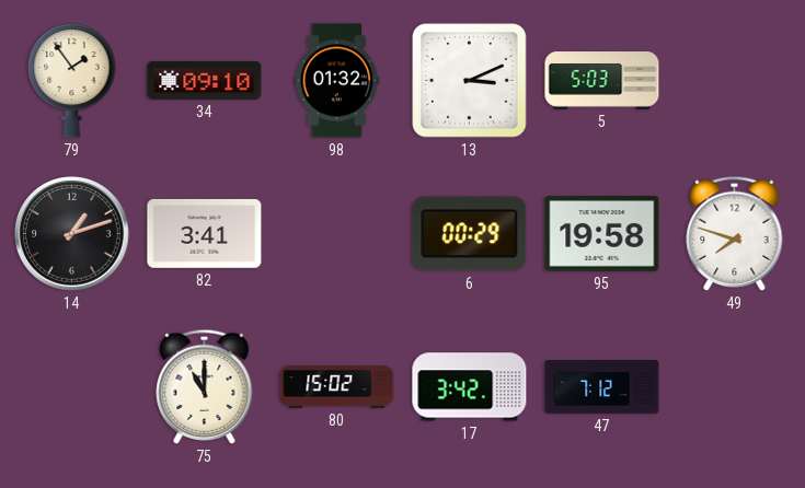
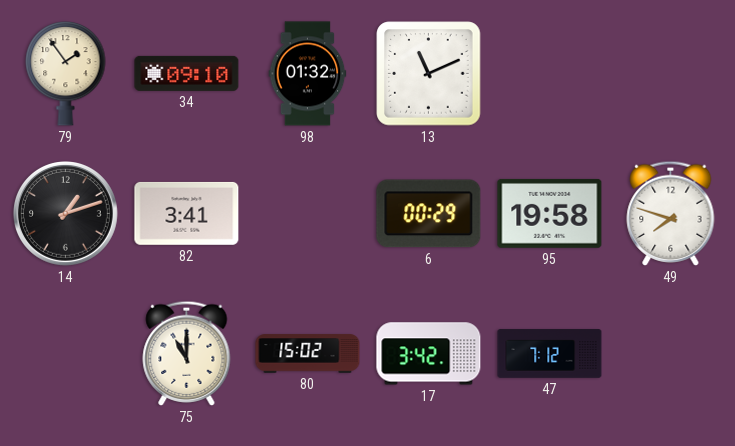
13: 3:11 -> 11:11
5: 5:03 -> none
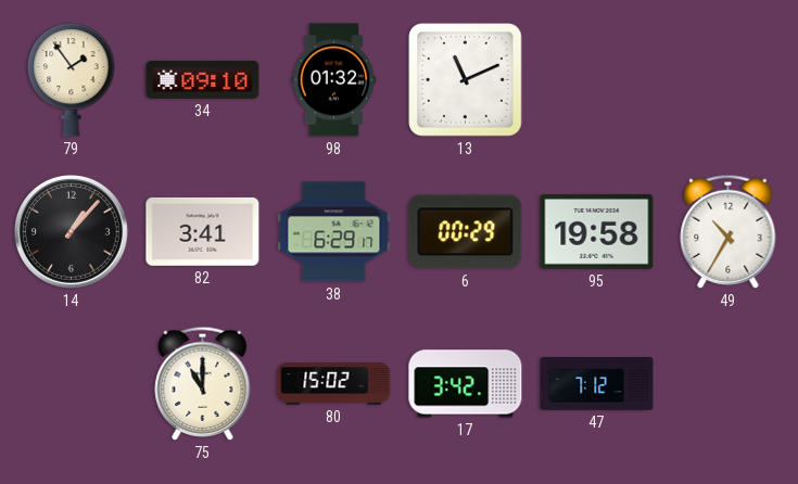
14: 1:12 -> 1:07
38: none -> 6:29
49: 7:48 -> 10:35
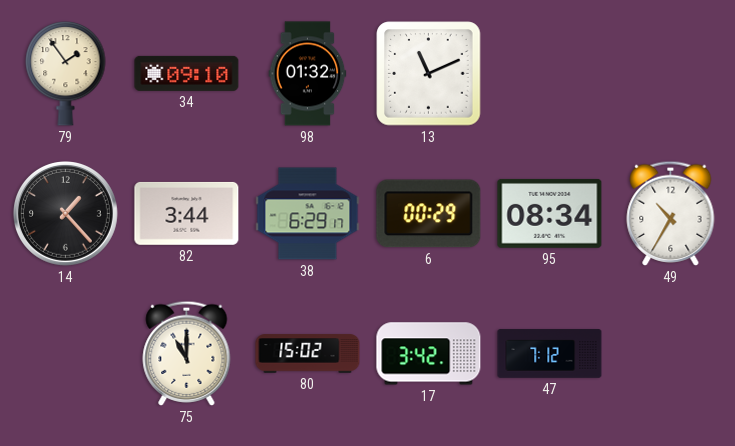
14: 1:07 -> 1:23
82: 3:41 -> 3:44
95: 19:58 -> 08:34
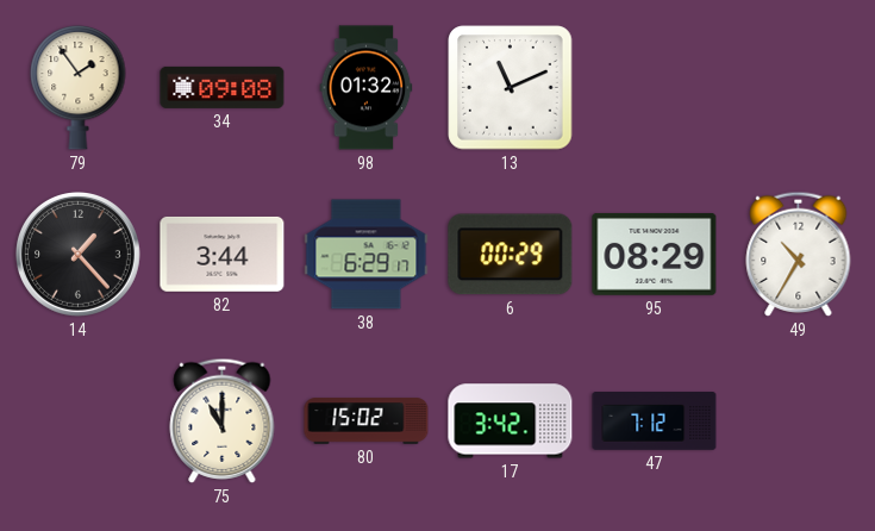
34: 09:10 -> 09:08
95: 08:34 -> 08:29
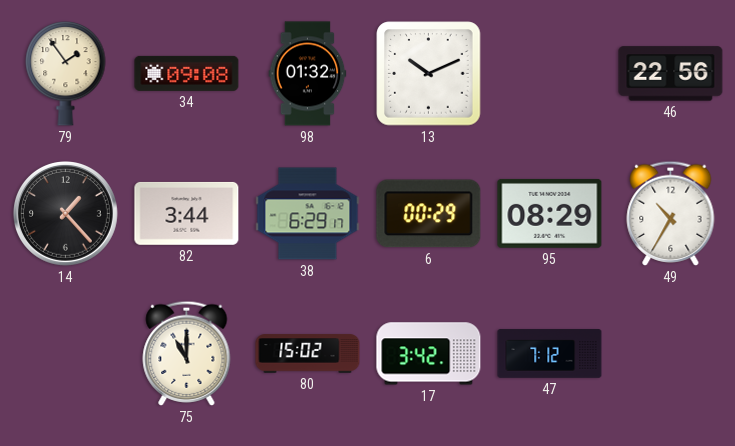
13: 11:11 -> 10:11
46: none -> 22:56
